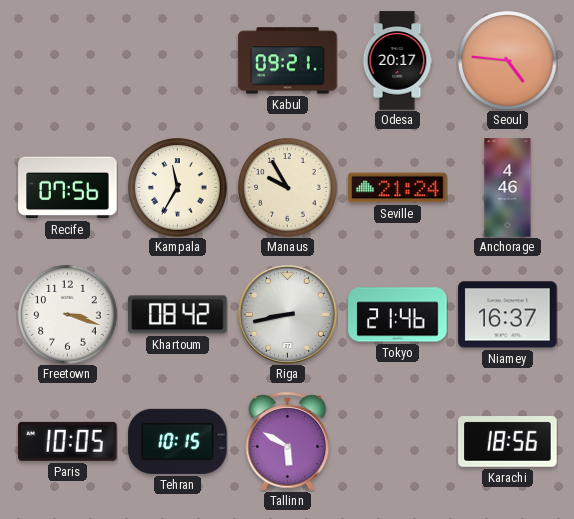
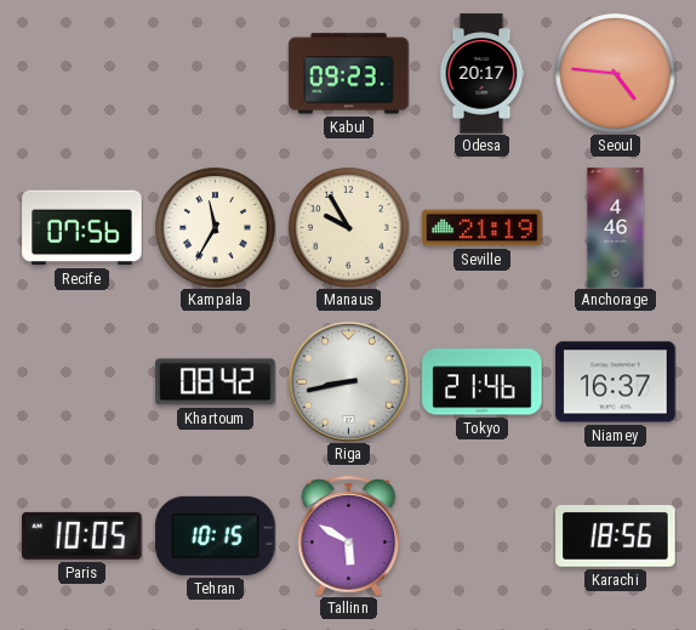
Kabul: 09:21 -> 09:23
Seville: 21:24 -> 21:19
Freetown: 3:18 -> none
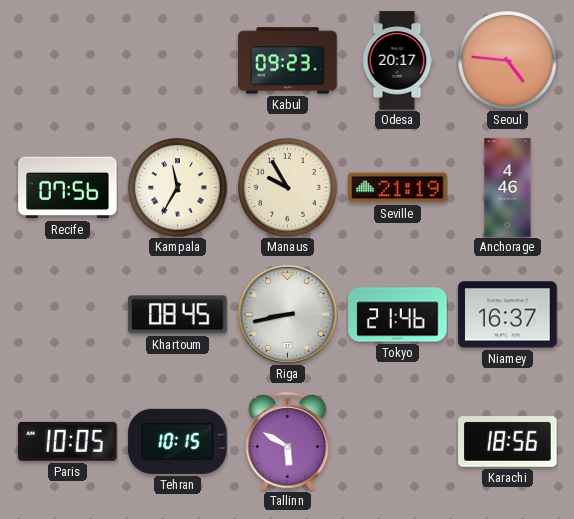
Khartoum: 08:42 -> 08:45
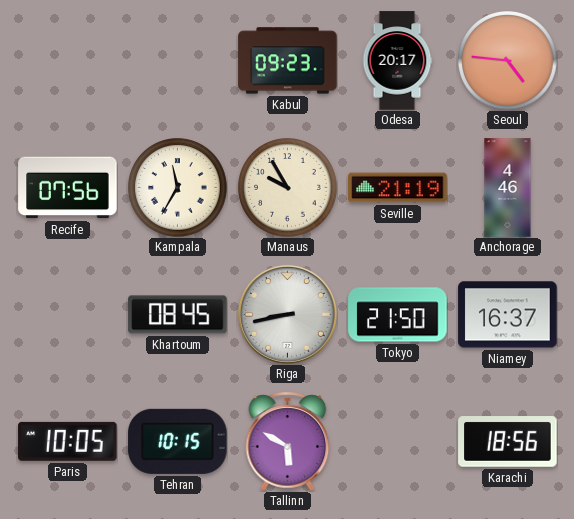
Tokyo: 21:46 -> 21:50
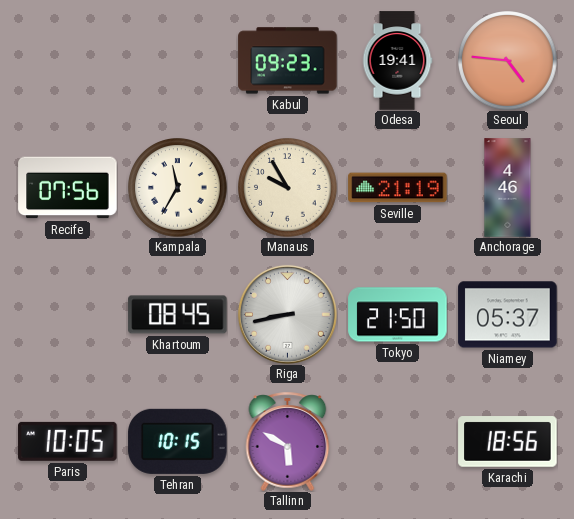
Odesa: 20:17 -> 19:41
Niamey: 16:37 -> 05:37
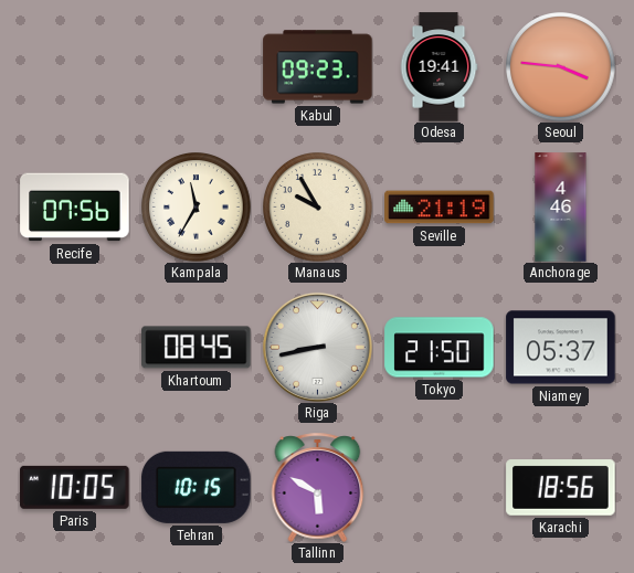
Seoul: 4:46 -> 3:46
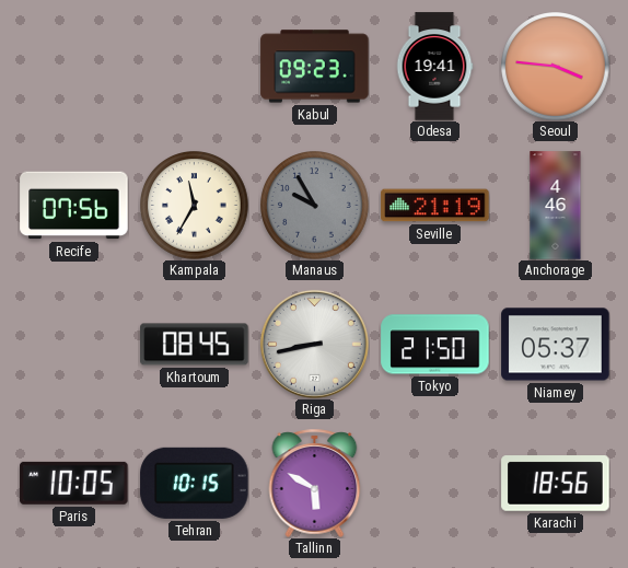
Manaus dial: cream -> grey
